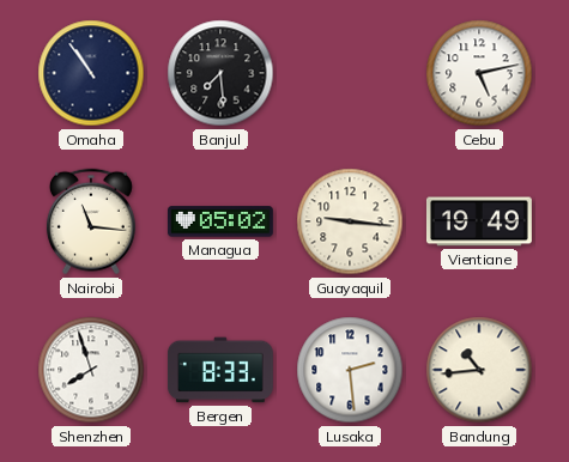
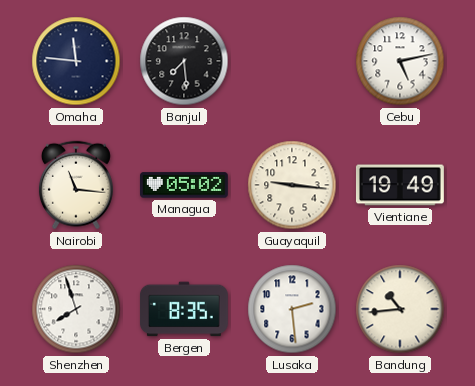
Omaha: 10:54 -> 11:46
Bergen: 8:33 -> 8:35
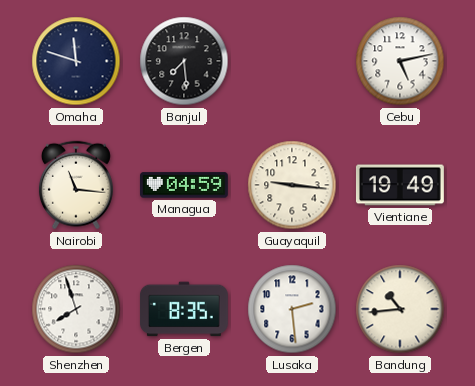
Omaha: 11:46 -> 11:48
Managua: 05:02 -> 04:59
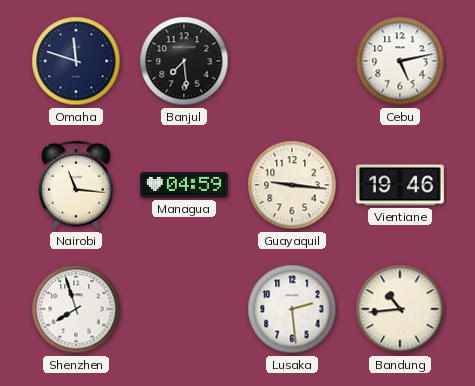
Vientiane: 19:49 -> 19:46
Bergen: 8:35 -> none
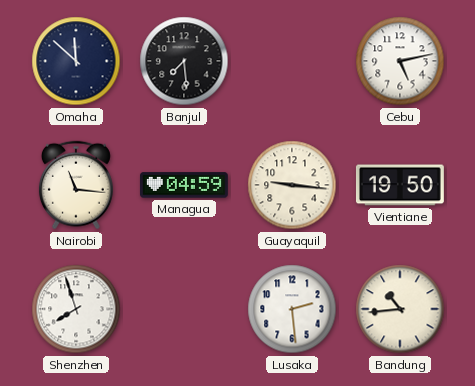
Omaha: 11:48 -> 11:52
Vientiane: 19:46 -> 19:50
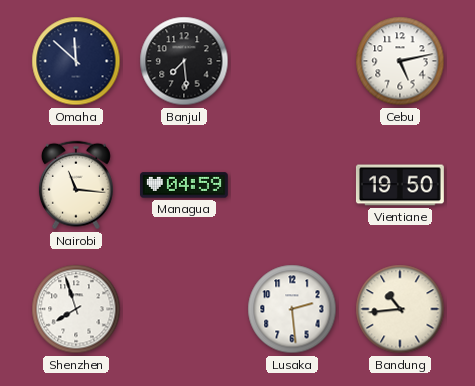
Guayaquil: 9:16 -> none
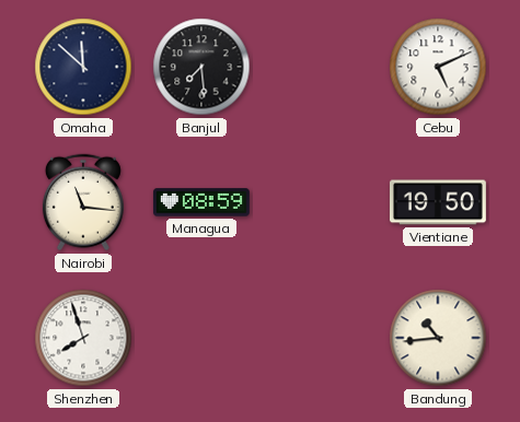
Cebu: 5:13 -> 5:11
Managua: 04:59 -> 08:59
Lusaka: 2:29 -> none
